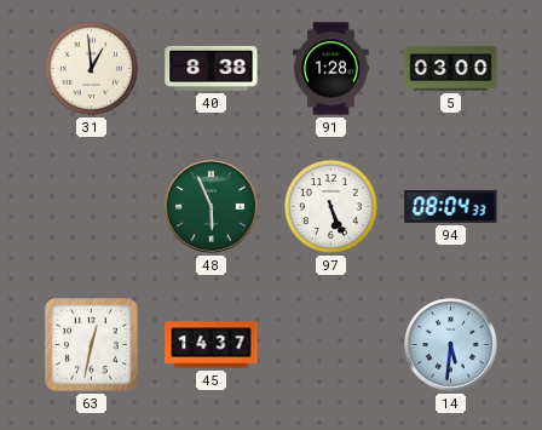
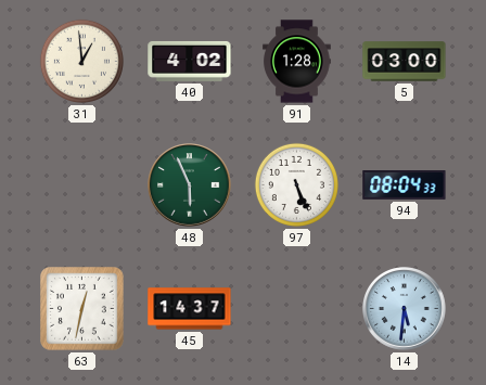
40: 8:38 -> 4:02
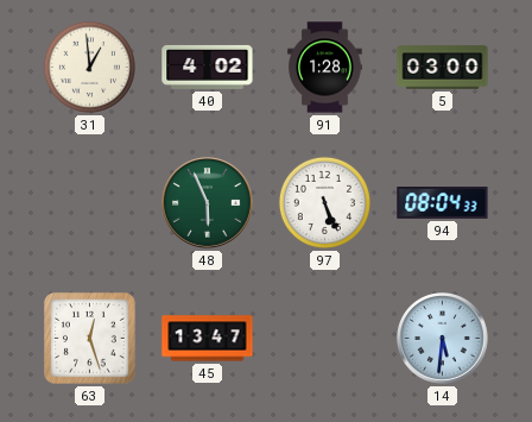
63: 12:32 -> 12:27
45: 14:37 -> 13:47
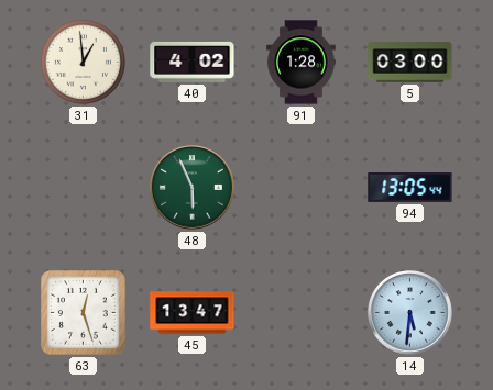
97: 5:26 -> none
94: 08:04 -> 13:05
